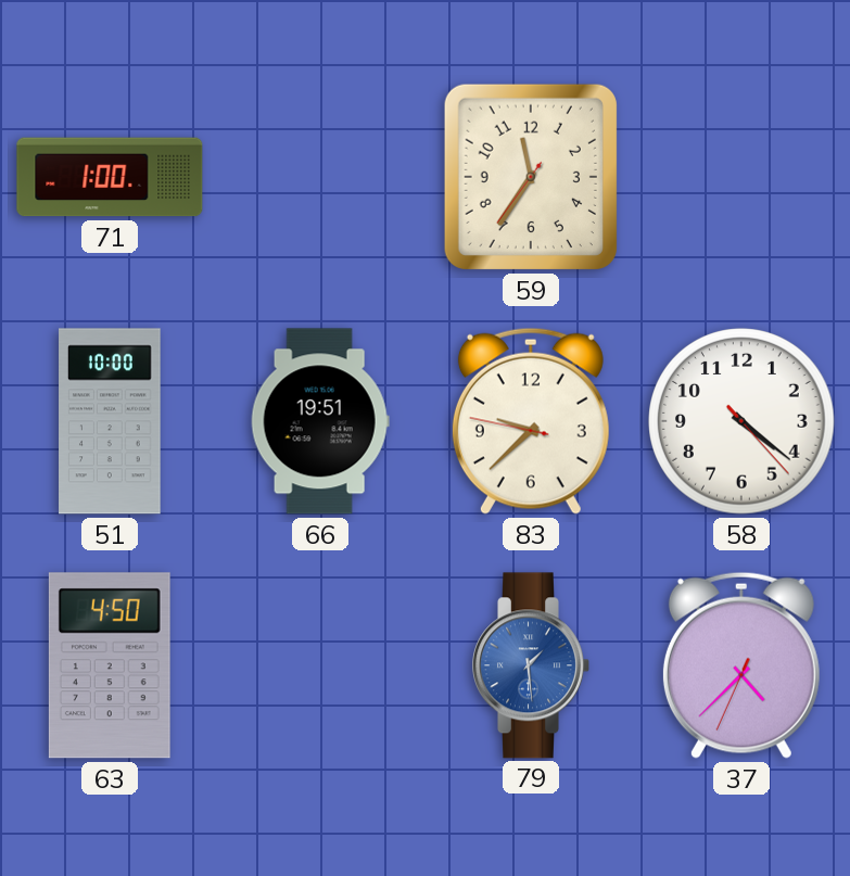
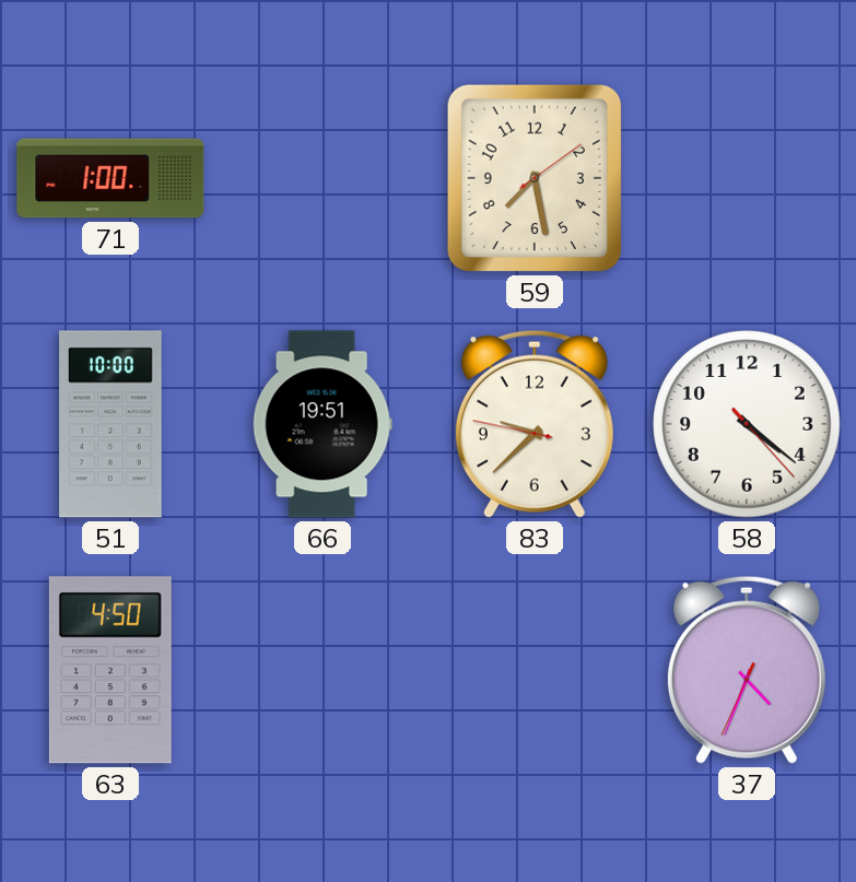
59: 11:35 -> 7:28
79: 1:29 -> none
37: 4:37 -> 4:33
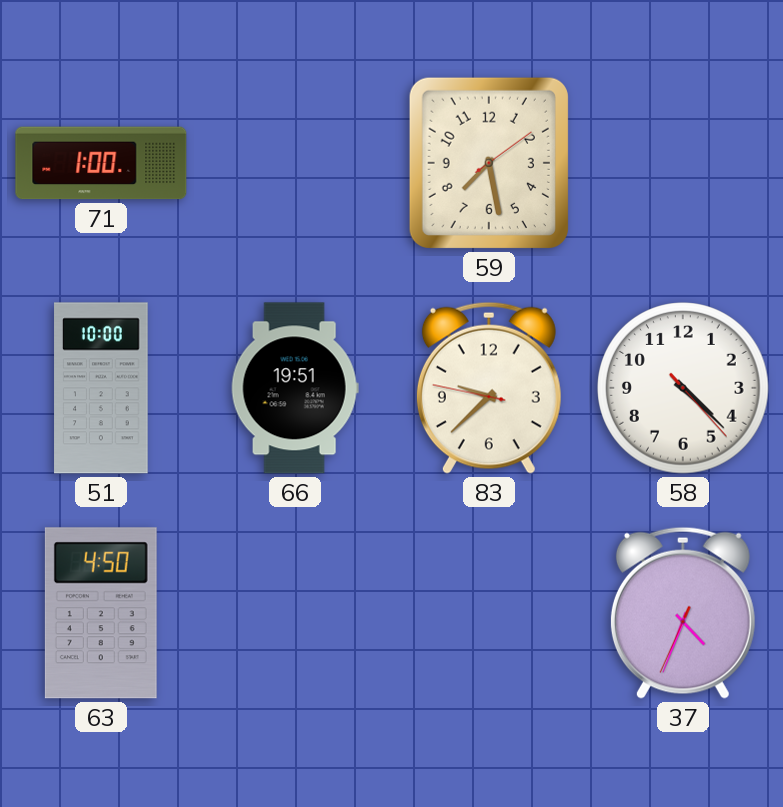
58: 4:21 -> 4:22
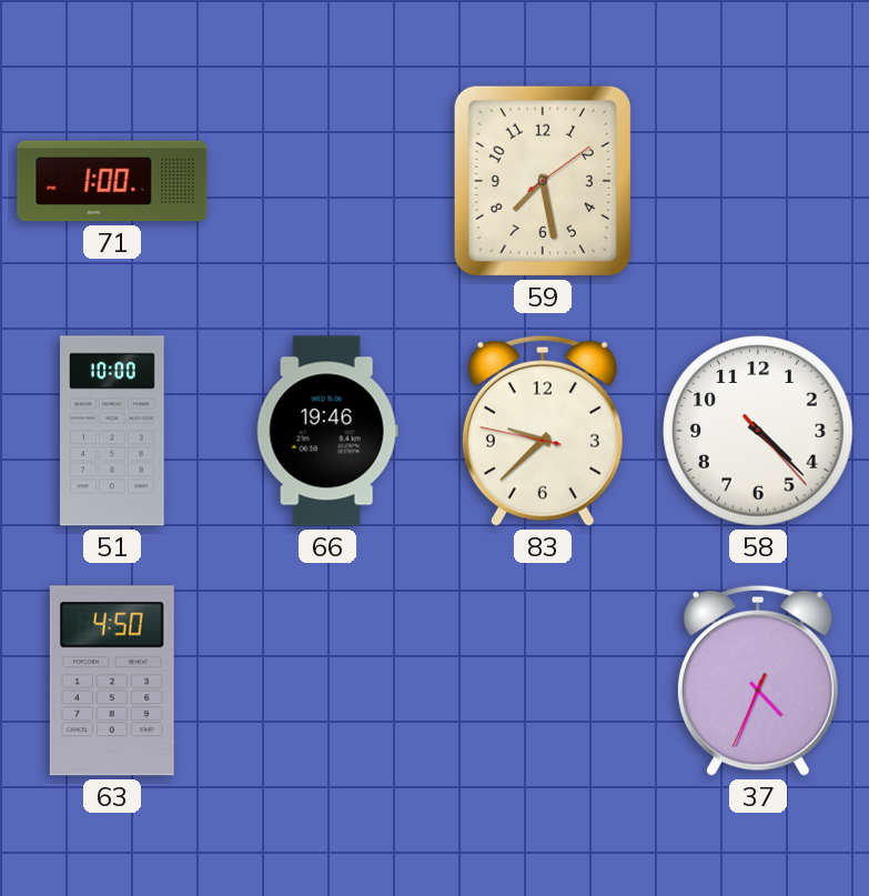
66: 19:51 -> 19:46
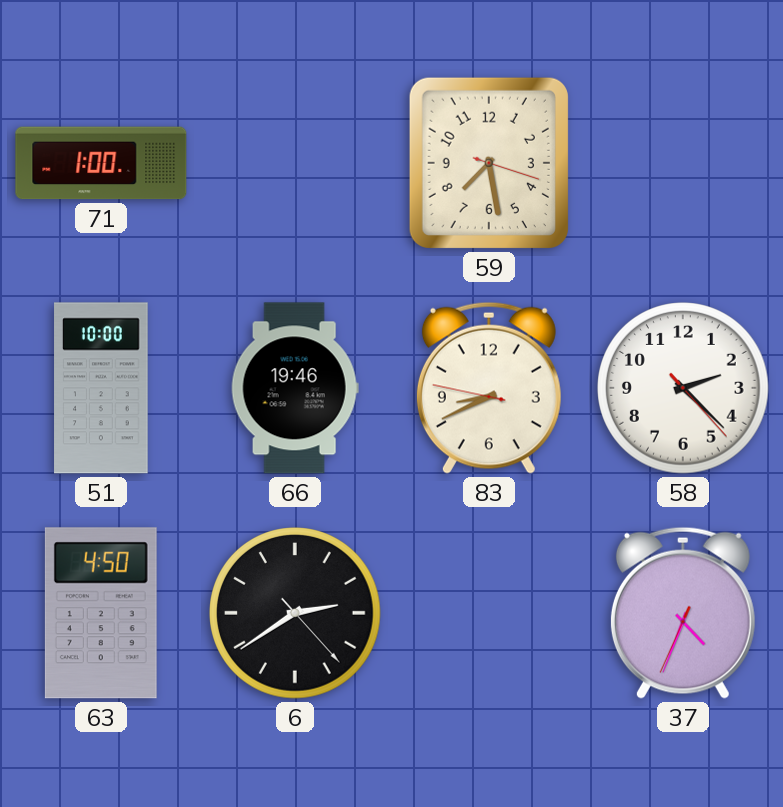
59: 7:28:09 -> 7:28:18
83: 9:37 -> 8:40
58: 4:22 -> 2:22
6: none -> 2:39
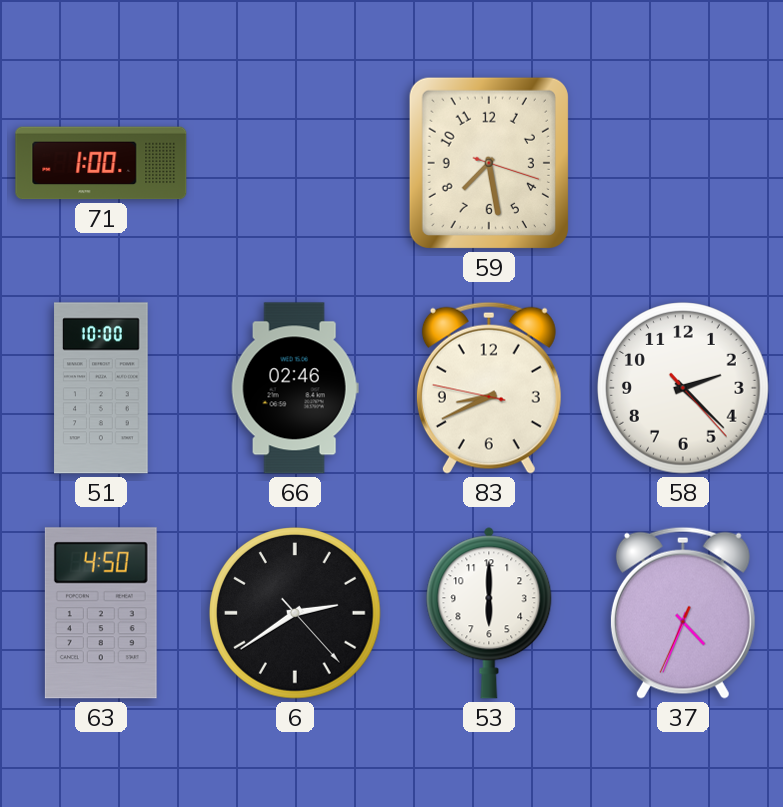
66: 19:46 -> 02:46
53: none -> 6:00
